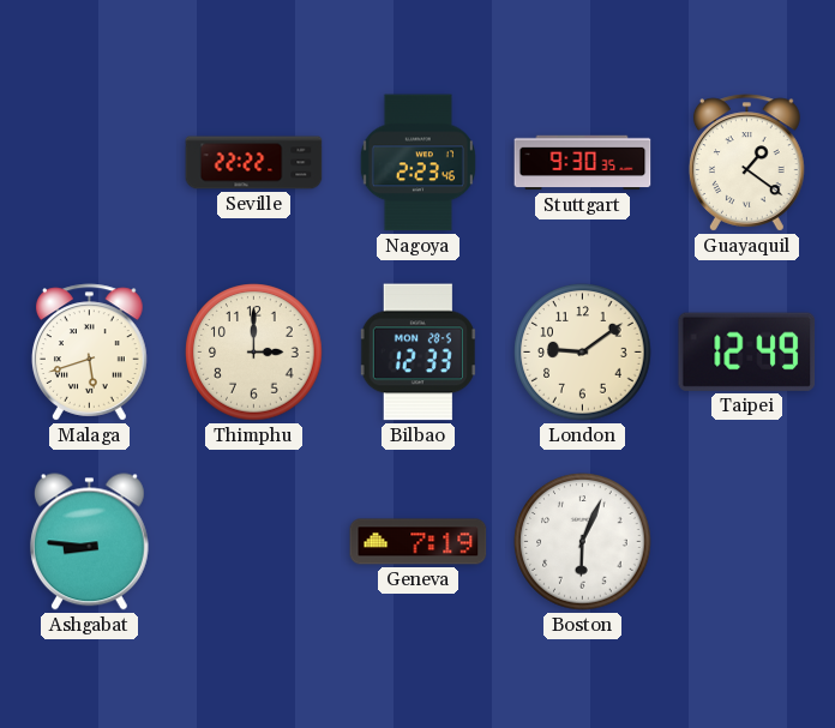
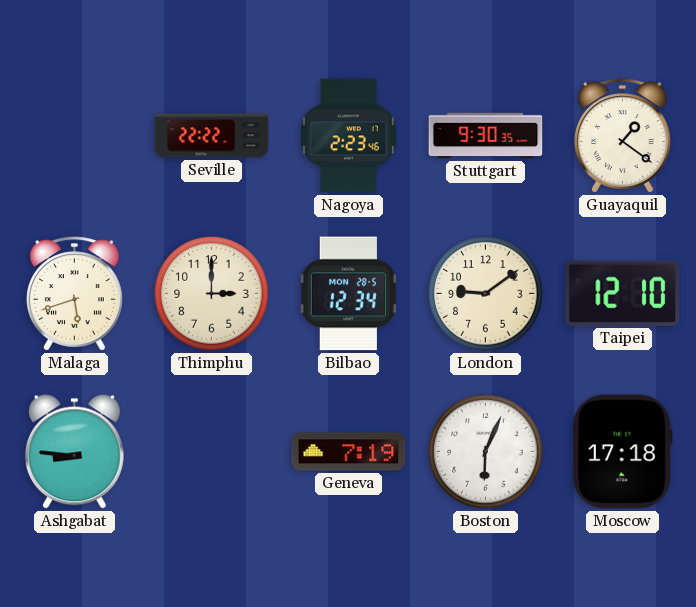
Bilbao: 12:33 -> 12:34
Taipei: 12:49 -> 12:10
Moscow: none -> 17:18
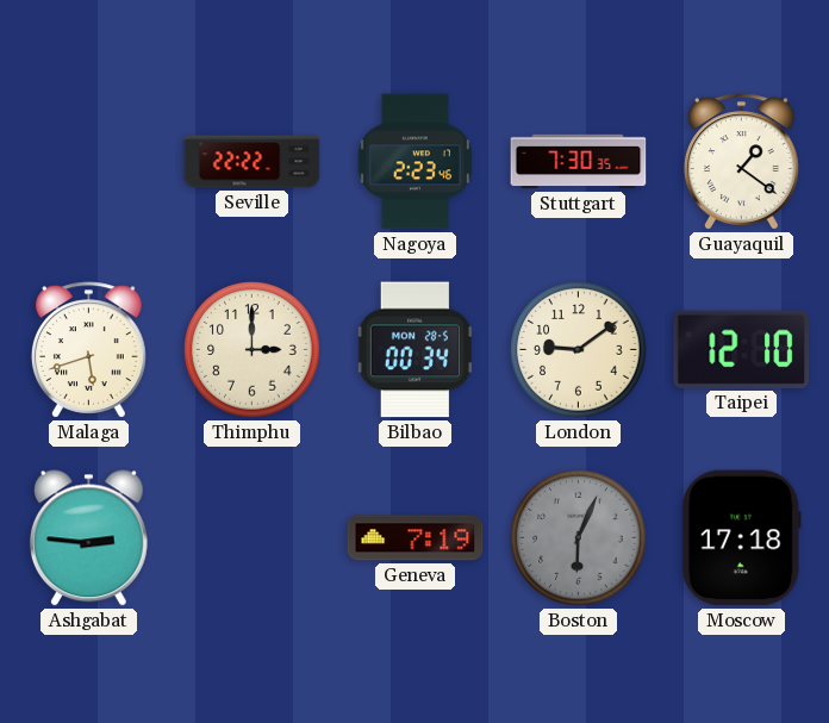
Stuttgart: 9:30 -> 7:30
Bilbao: 12:34 -> 00:34
Ashgabat: 8:46 -> 2:46
Boston dial: white -> grey
